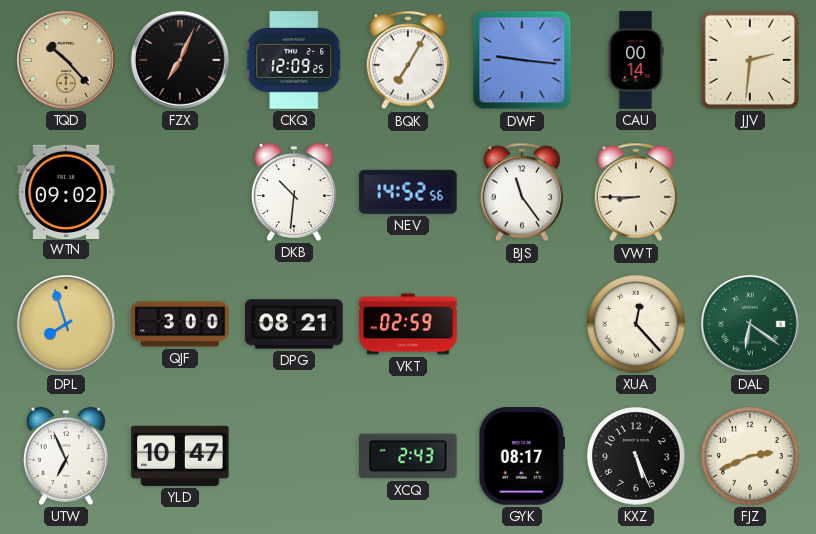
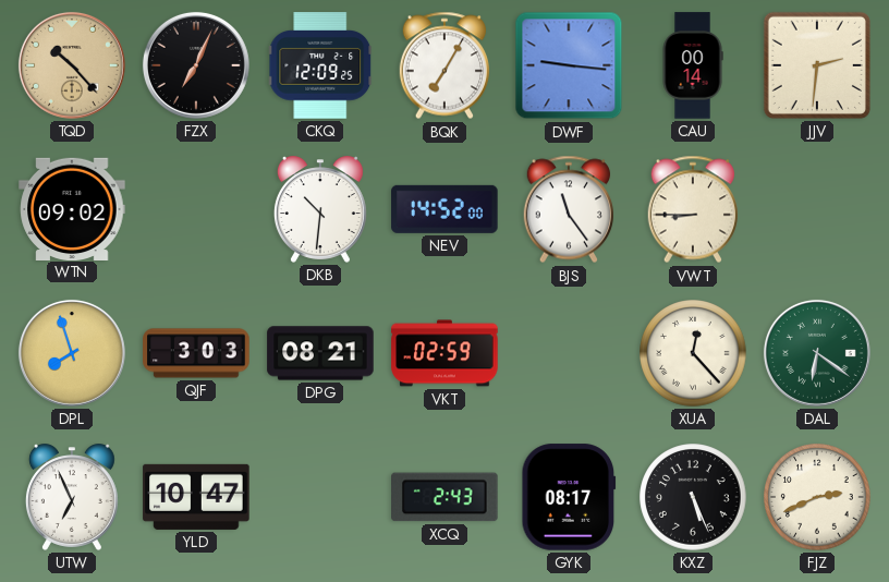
NEV: 14:52:56 -> 14:52:00
QJF: 3:00 -> 3:03
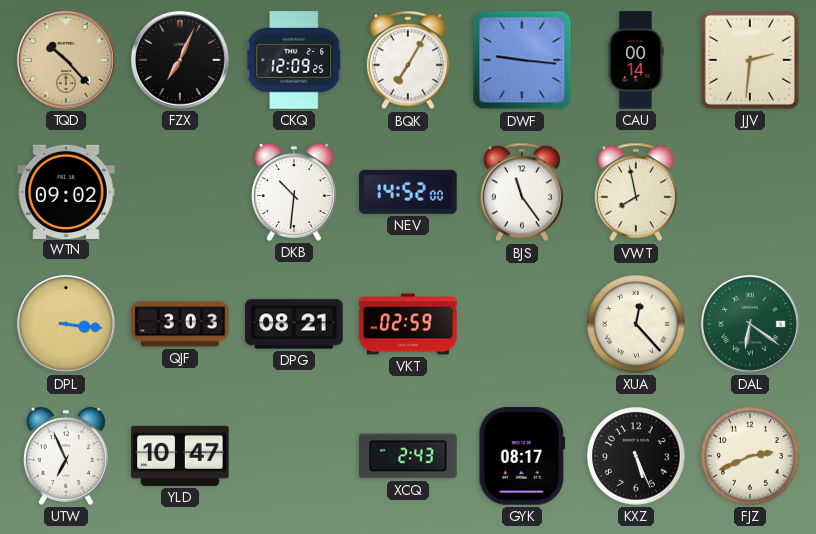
VWT: 8:45 -> 7:58
DPL: 7:57 -> 3:16
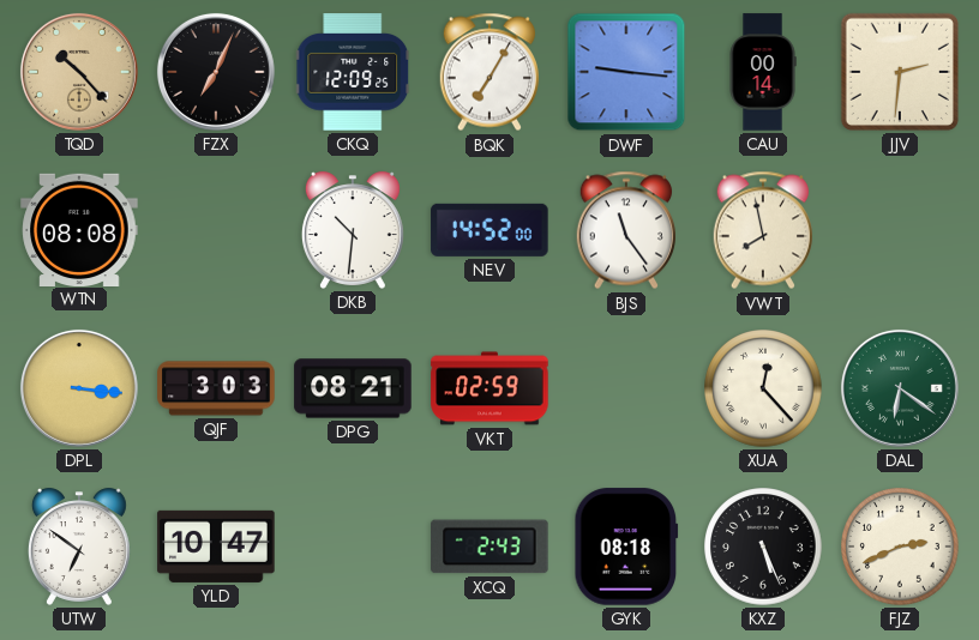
WTN: 09:02 -> 08:08
UTW: 6:56 -> 6:51
GYK: 08:17 -> 08:18
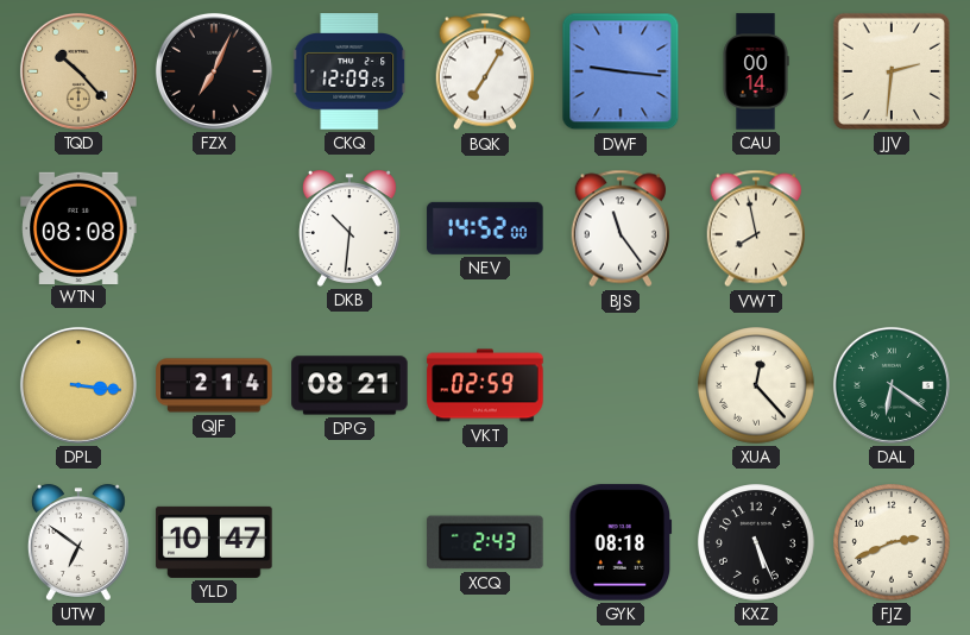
QJF: 3:03 -> 2:14
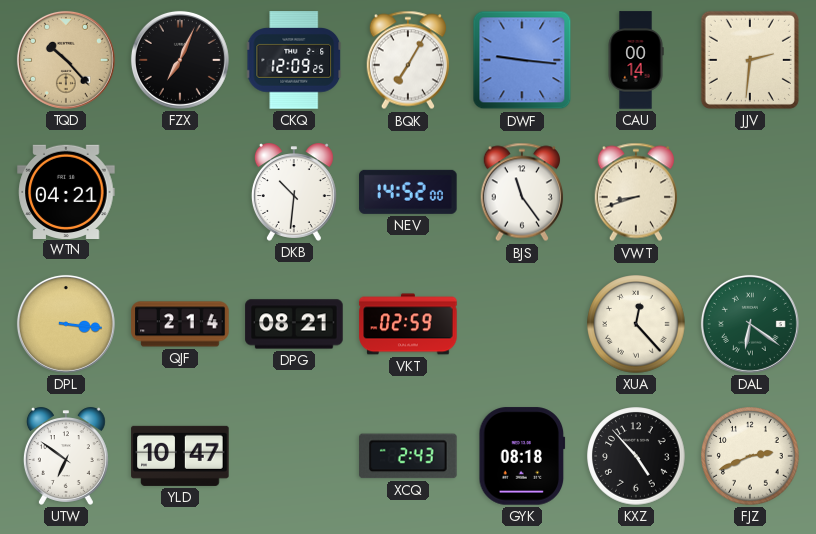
WTN: 08:08 -> 04:21
VWT: 7:58 -> 8:42
KXZ: 5:26 -> 4:53
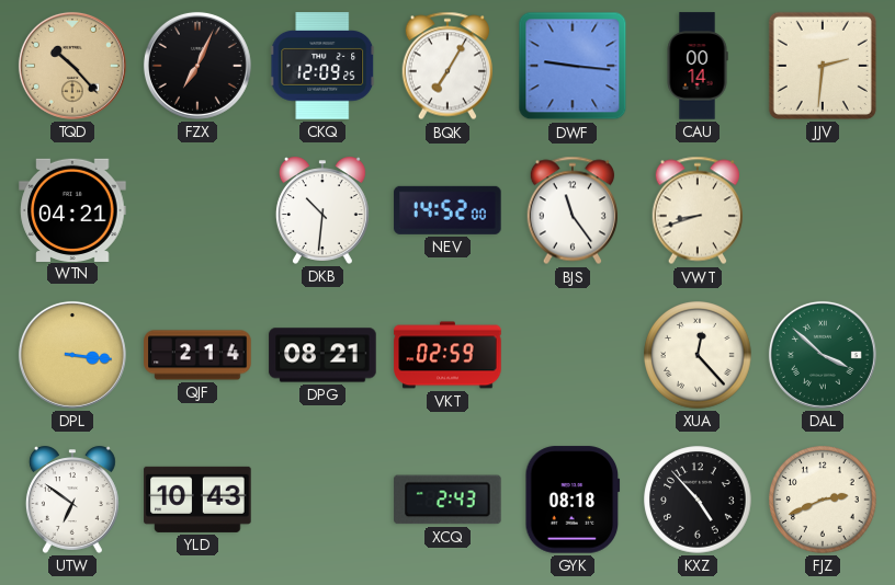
DAL: 6:21 -> 3:52
YLD: 10:47 -> 10:43
